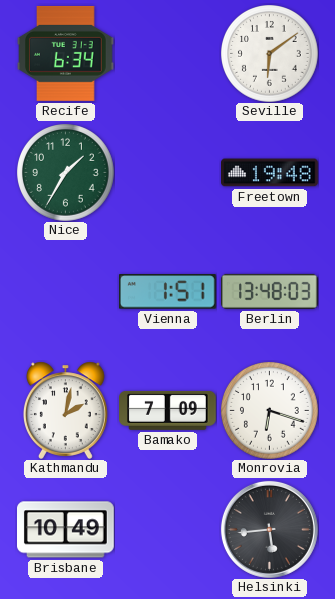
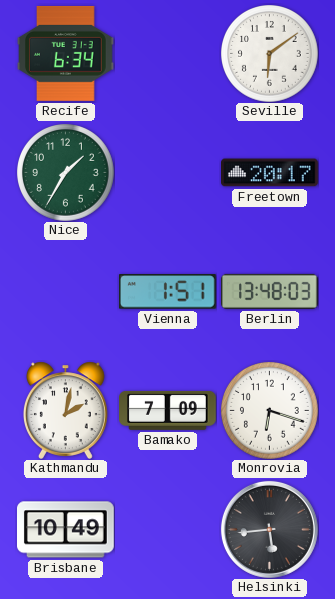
Freetown: 19:48 -> 20:17
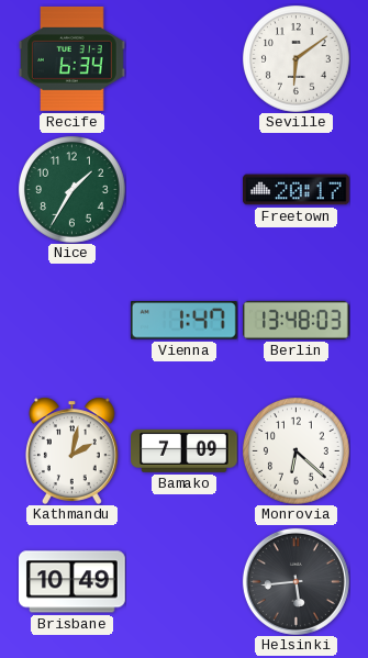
Vienna: 1:51 -> 1:47
Monrovia: 6:18 -> 6:22
